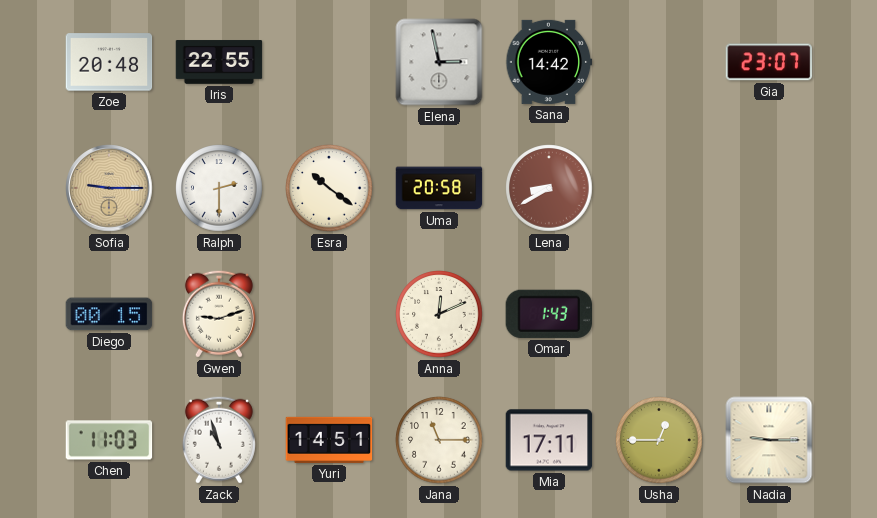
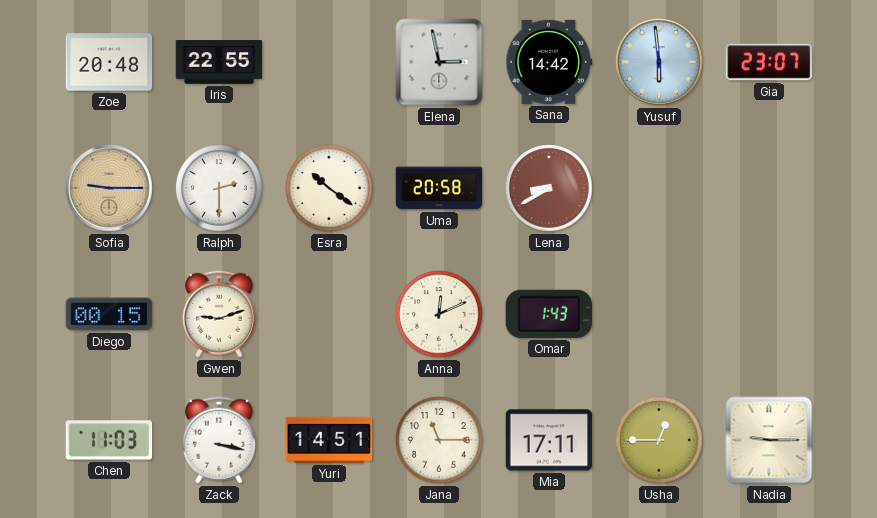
Yusuf: none -> 5:59
Zack: 10:57 -> 3:17
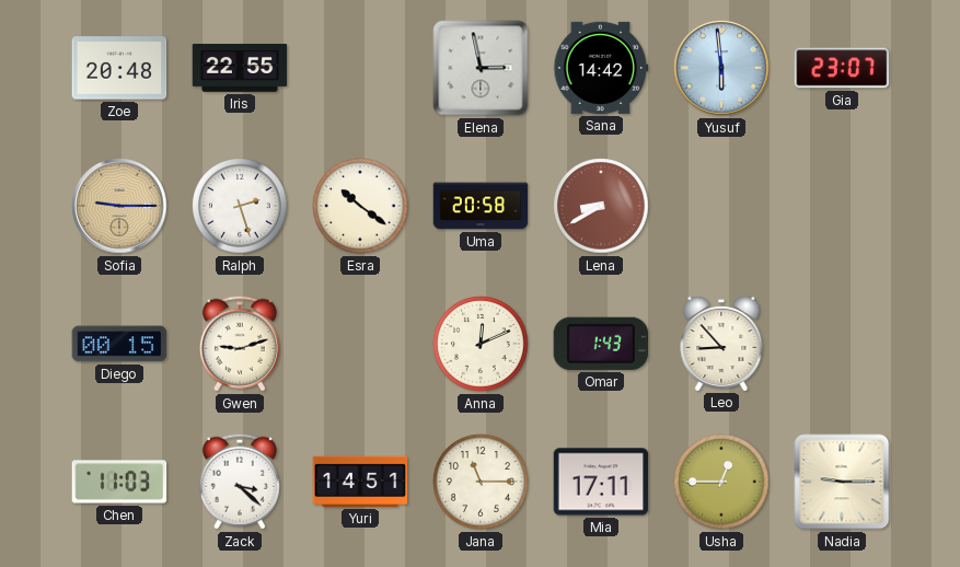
Ralph: 2:30 -> 2:27
Leo: none -> 8:53
Zack: 3:17 -> 3:22
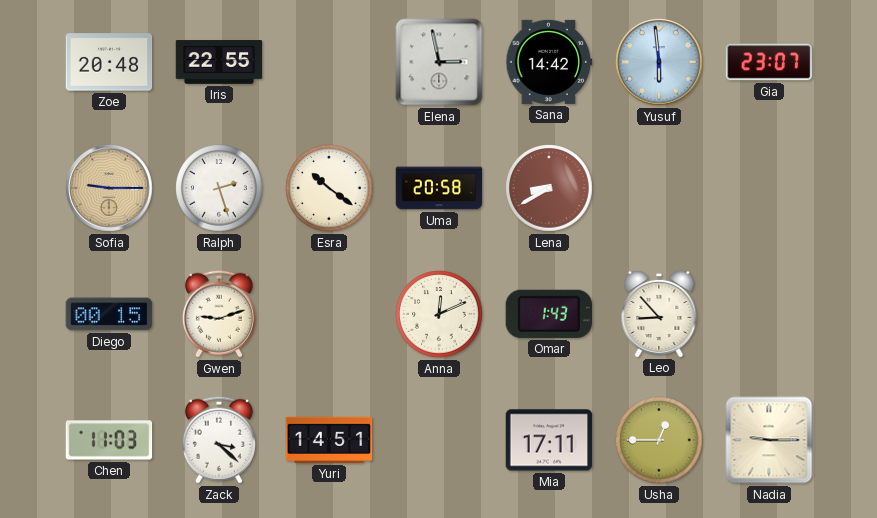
Jana: 11:15 -> none
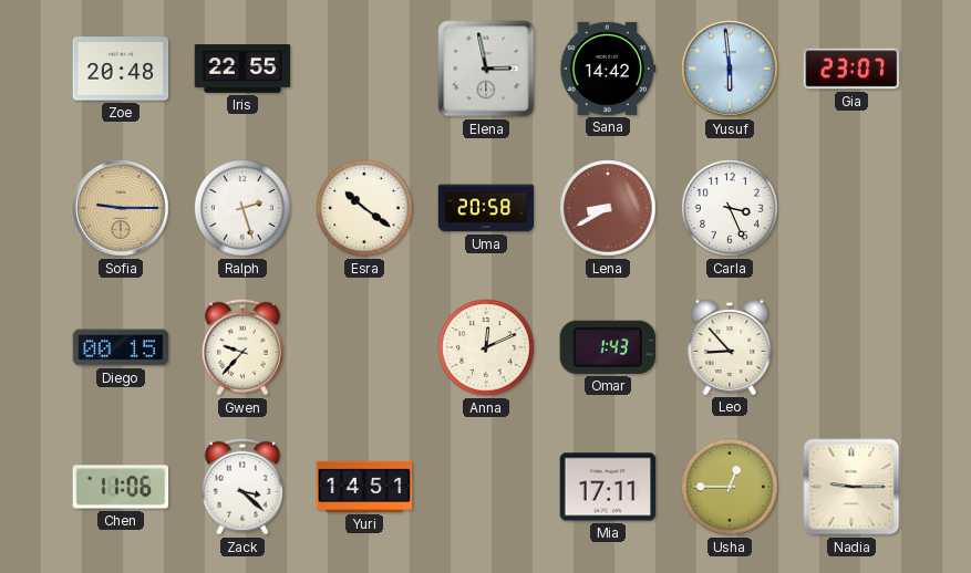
Carla: none -> 3:26
Gwen: 9:12 -> 9:37
Chen: 11:03 -> 11:06
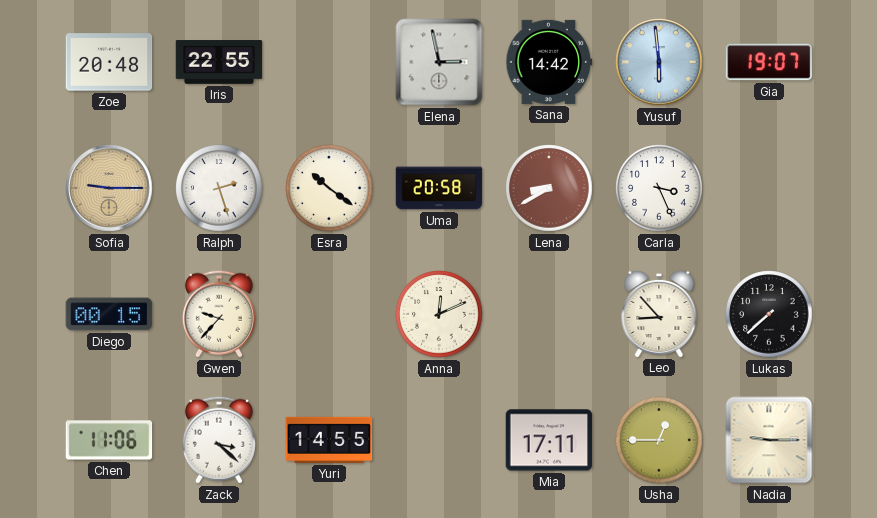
Gia: 23:07 -> 19:07
Omar: 1:43 -> none
Lukas: none -> 7:38
Yuri: 14:51 -> 14:55
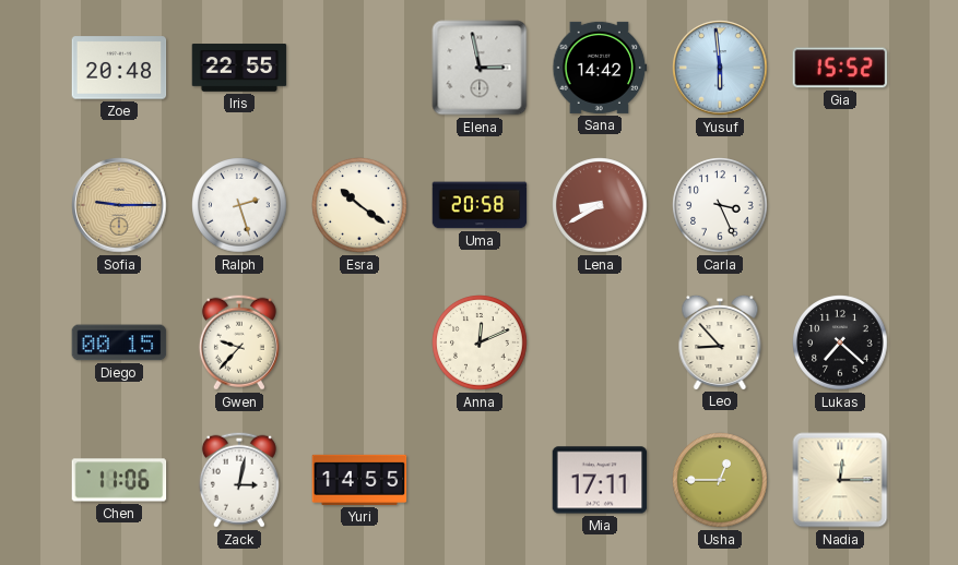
Gia: 19:07 -> 15:52
Lukas: 7:38 -> 7:22
Zack: 3:22 -> 3:02
Nadia: 9:15 -> 12:15
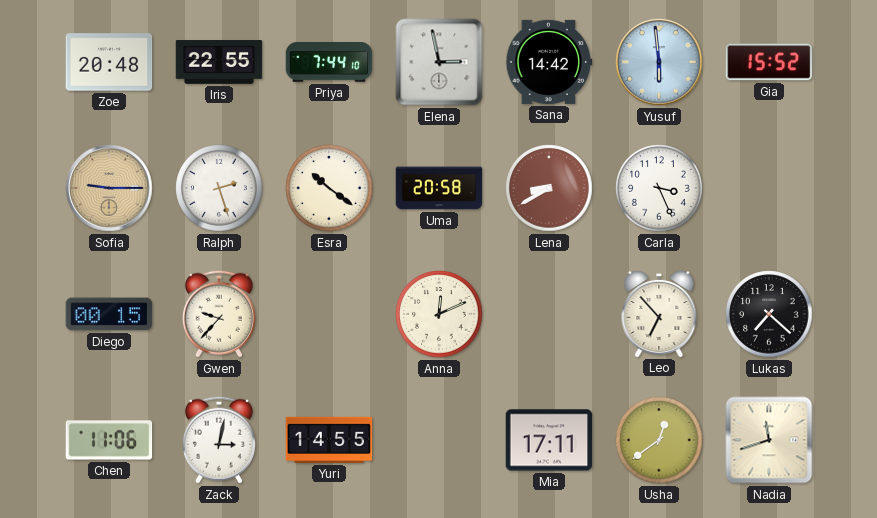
Priya: none -> 7:44
Leo: 8:53 -> 6:53
Usha: 12:45 -> 12:39
Nadia: 12:15 -> 11:42
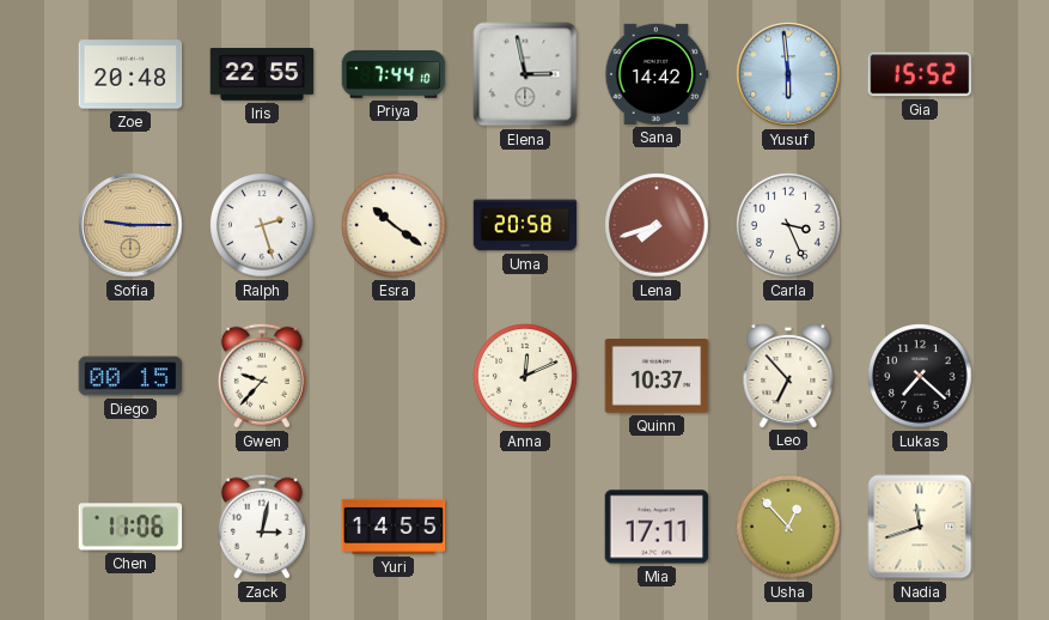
Lena: 8:40 -> 7:42
Quinn: none -> 10:37
Usha: 12:39 -> 12:53
